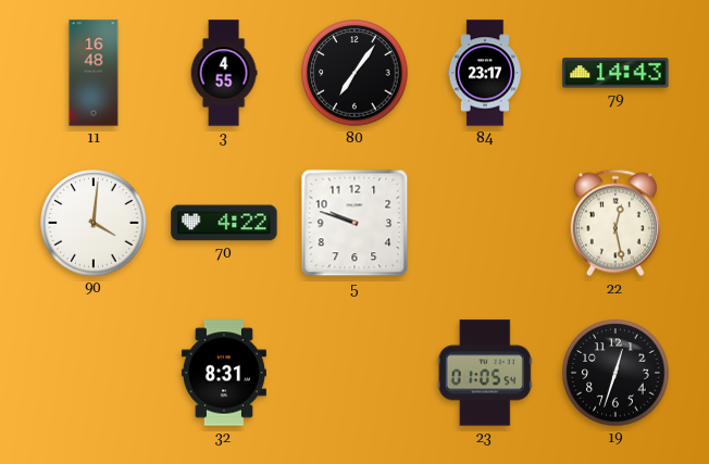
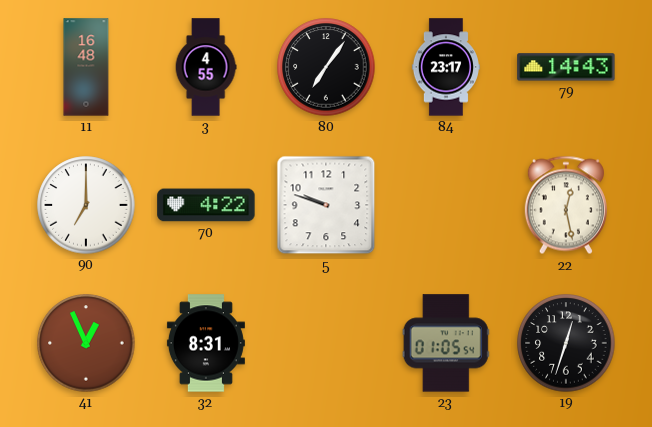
90: 4:01 -> 7:00
41: none -> 12:56
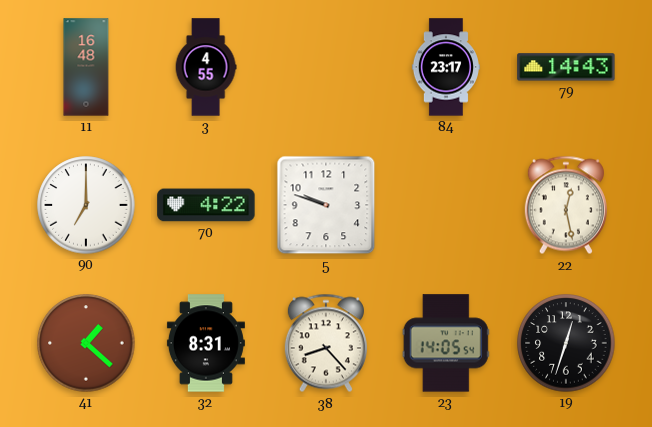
80: 7:06 -> none
41: 12:56 -> 1:22
38: none -> 8:23
23: 01:05 -> 14:05
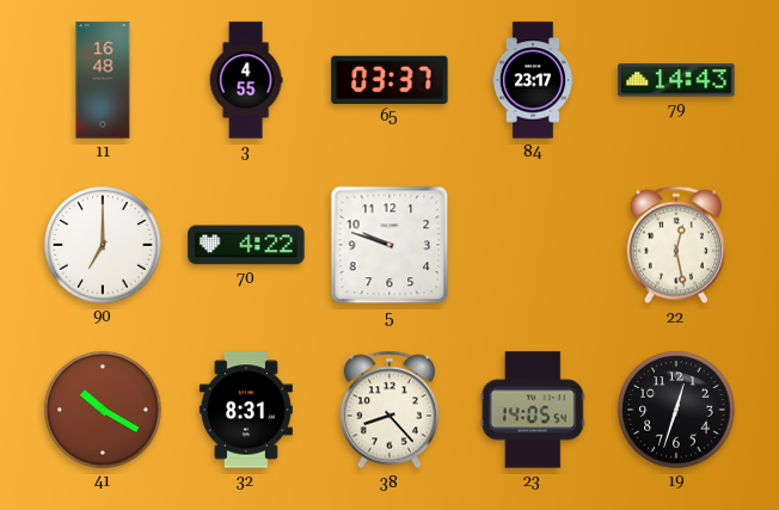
65: none -> 03:37
41: 1:22 -> 10:20
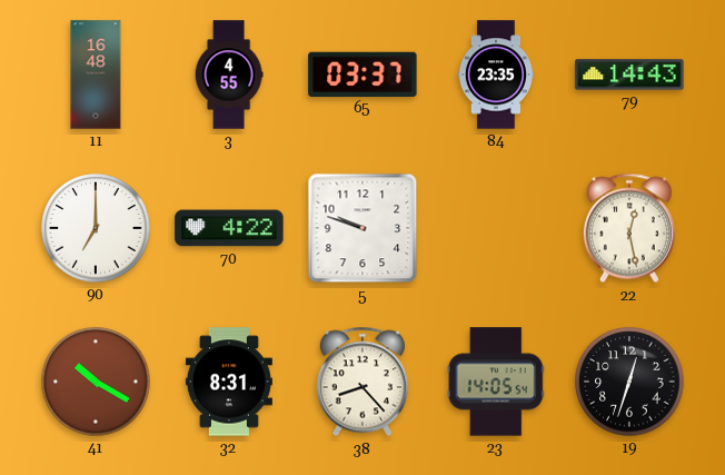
84: 23:17 -> 23:35
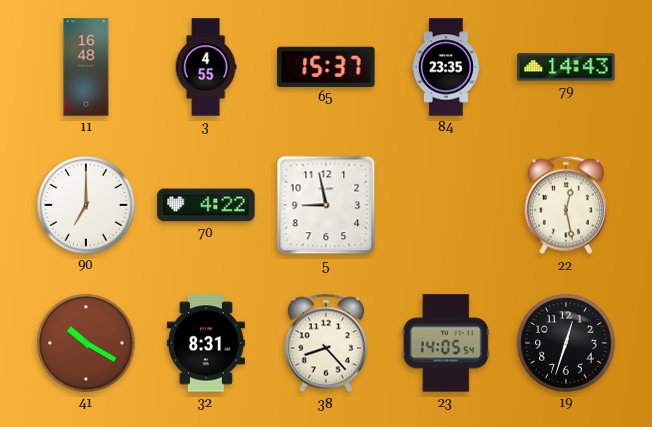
65: 03:37 -> 15:37
5: 9:48 -> 8:58
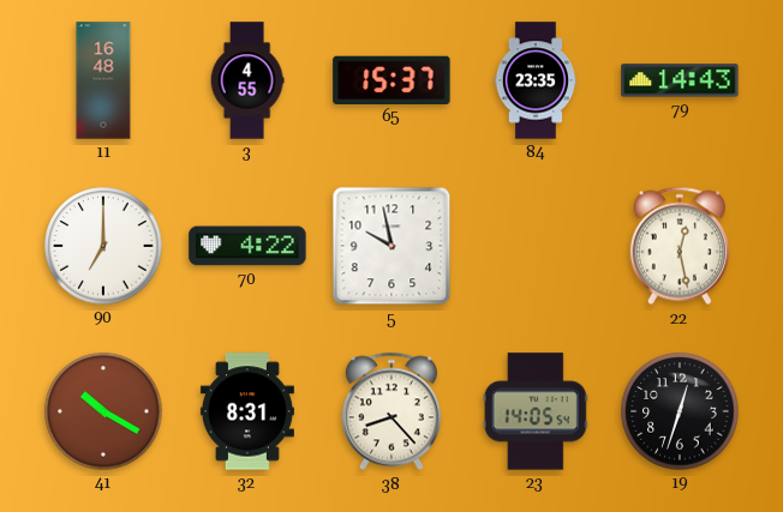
5: 8:58 -> 9:58
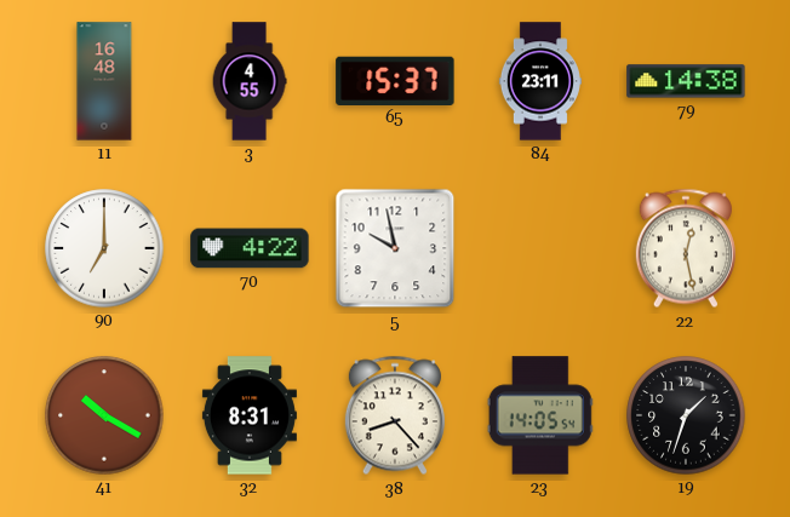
84: 23:35 -> 23:11
79: 14:43 -> 14:38
19: 12:33 -> 1:33
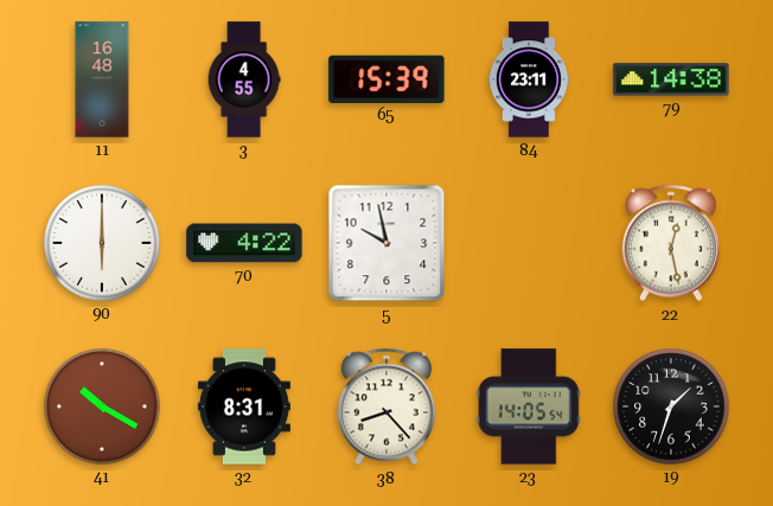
65: 15:37 -> 15:39
90: 7:00 -> 6:00
